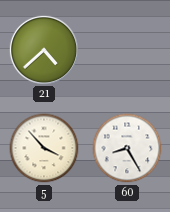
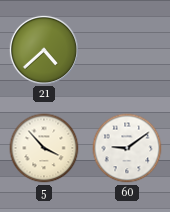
60: 8:25 -> 9:09
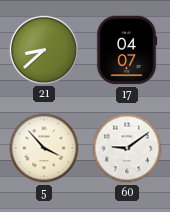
21: 4:38 -> 8:38
17: none -> 04:07
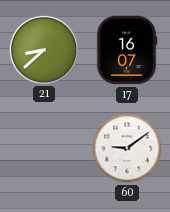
17: 04:07 -> 16:07
5: 3:53 -> none
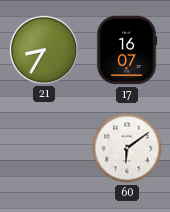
21: 8:38 -> 8:35
60: 9:09 -> 6:09
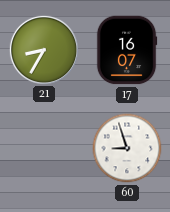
60: 6:09 -> 8:57
